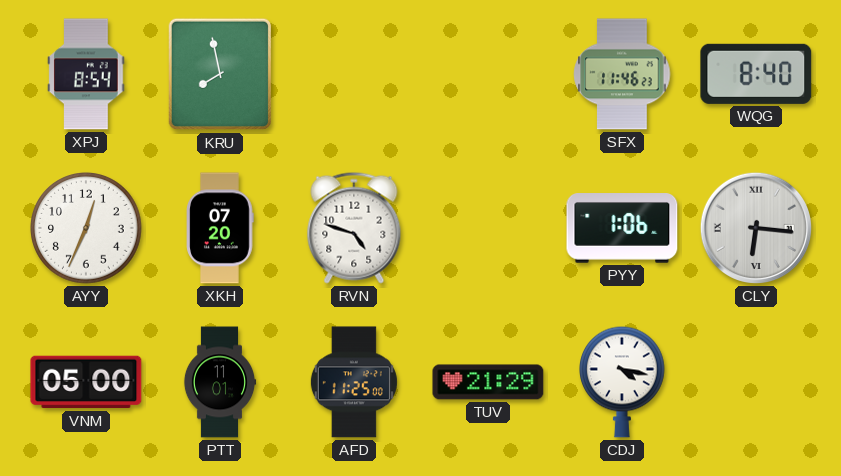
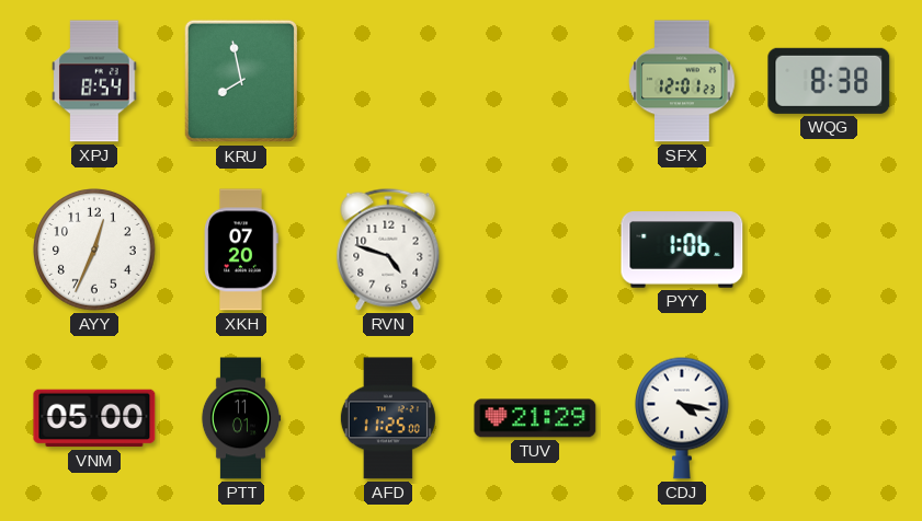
SFX: 11:46 -> 12:01
WQG: 8:40 -> 8:38
CLY: 6:16 -> none
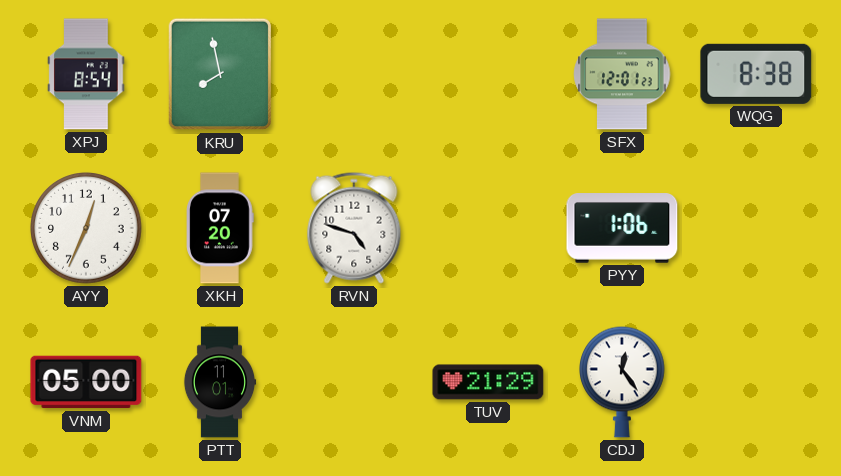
AFD: 11:25 -> none
CDJ: 4:17 -> 12:24
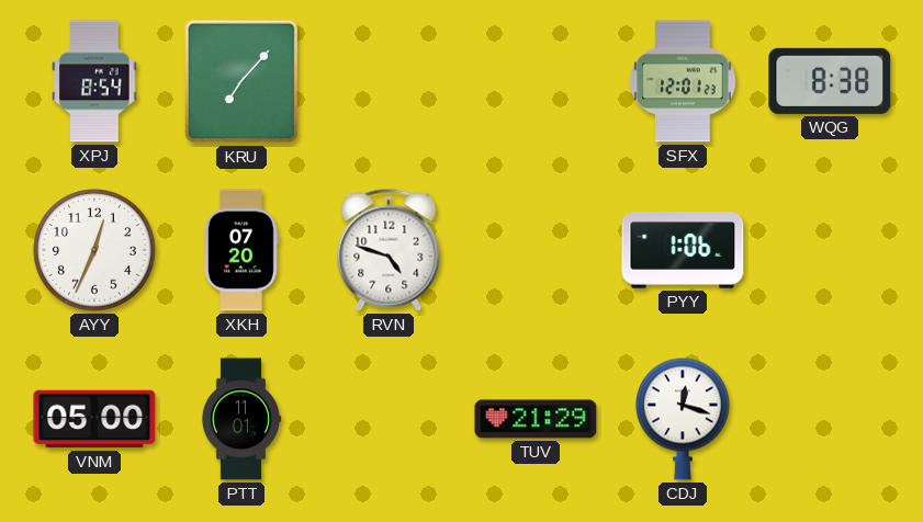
KRU: 7:58 -> 7:07
CDJ: 12:24 -> 12:18
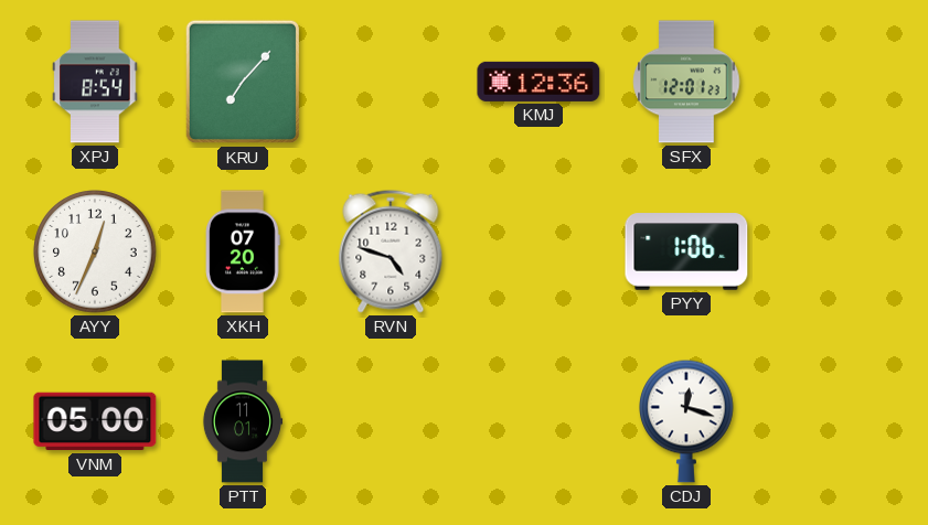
KMJ: none -> 12:36
WQG: 8:38 -> none
TUV: 21:29 -> none
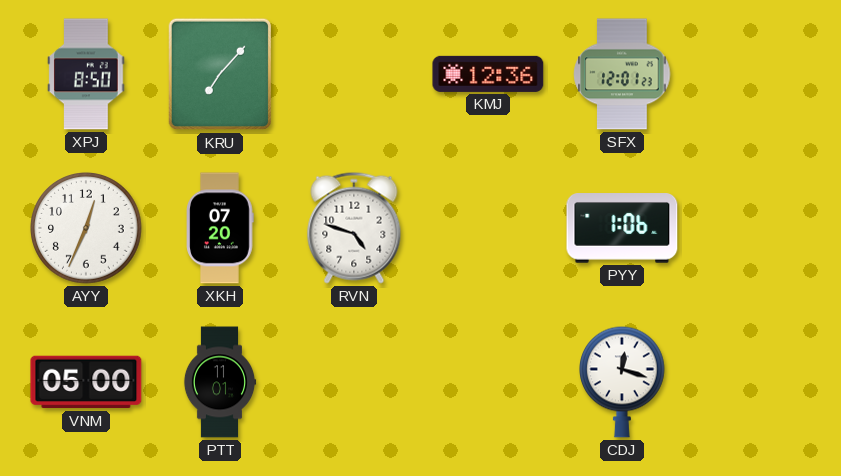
XPJ: 8:54 -> 8:50
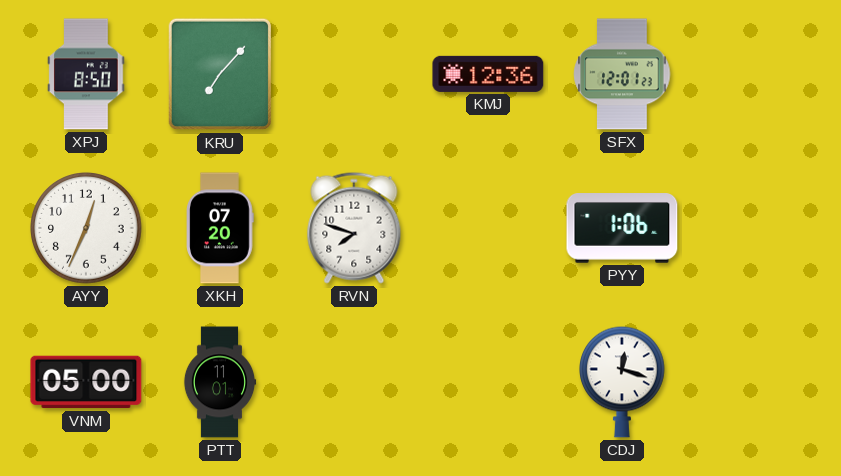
RVN: 4:48 -> 7:48
